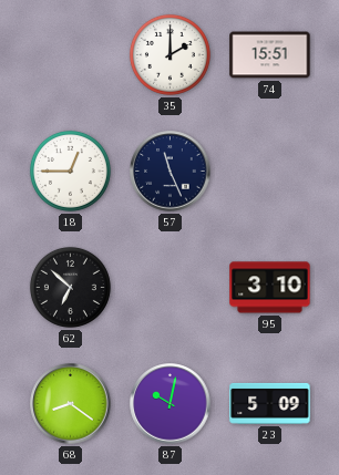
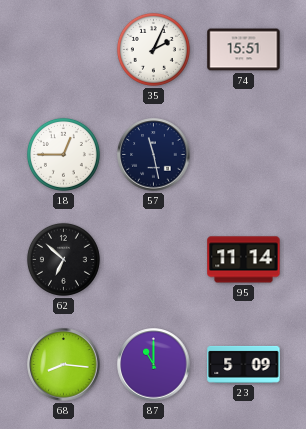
35: 2:00 -> 2:04
57: 11:26 -> 11:28
95: 3:10 -> 11:14
68: 8:21 -> 8:16
87: 10:02 -> 11:00
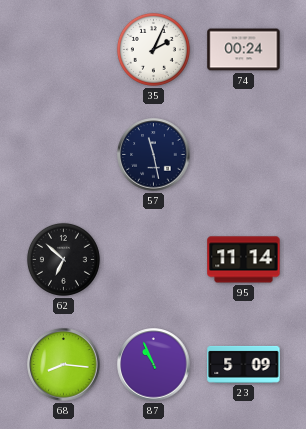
74: 15:51 -> 00:24
18: 12:45 -> none
87: 11:00 -> 10:56
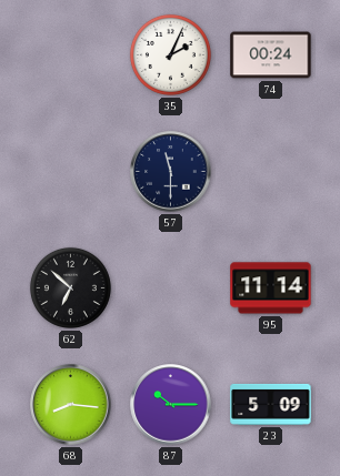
57: 11:28 -> 11:30
87: 10:56 -> 10:15
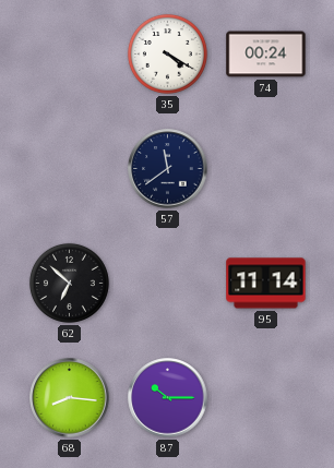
35: 2:04 -> 4:20
57: 11:30 -> 11:39
23: 5:09 -> none
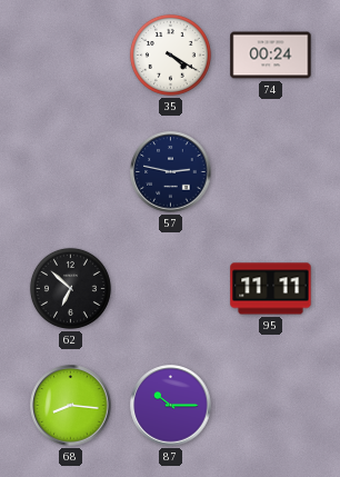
57: 11:39 -> 2:47
95: 11:14 -> 11:11
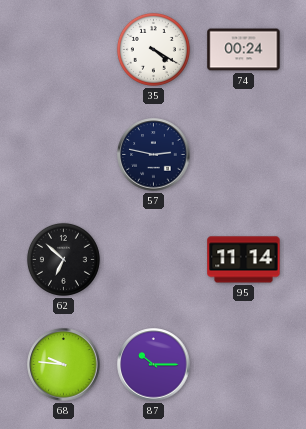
95: 11:11 -> 11:14
68: 8:16 -> 9:46
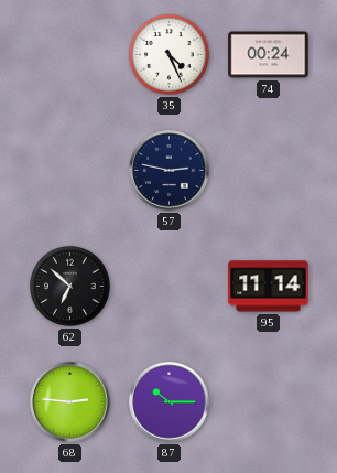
35: 4:20 -> 4:26
68: 9:46 -> 2:46
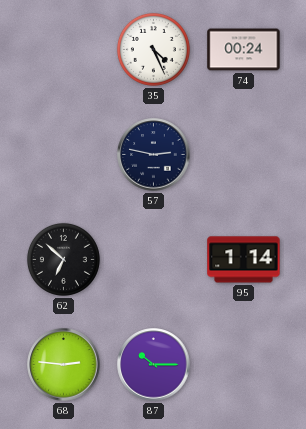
95: 11:14 -> 1:14
